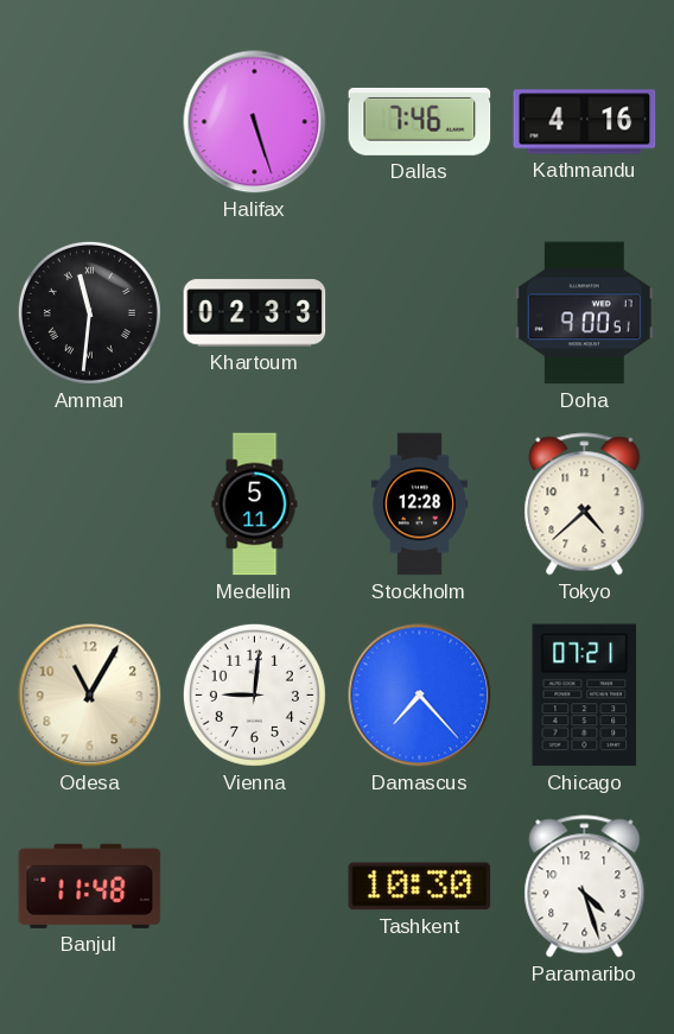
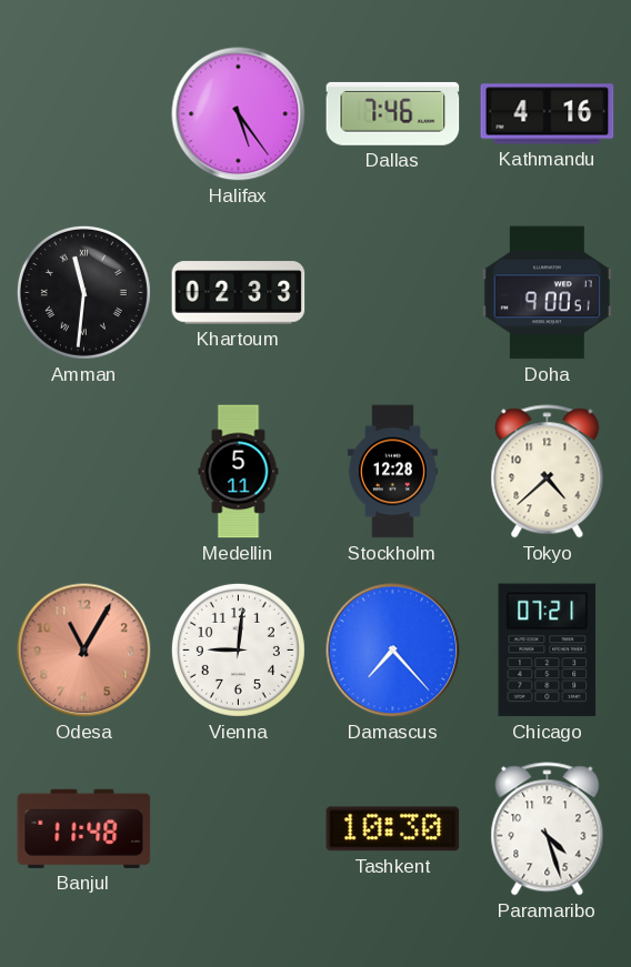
Halifax: 5:27 -> 5:24
Odesa dial: cream -> salmon
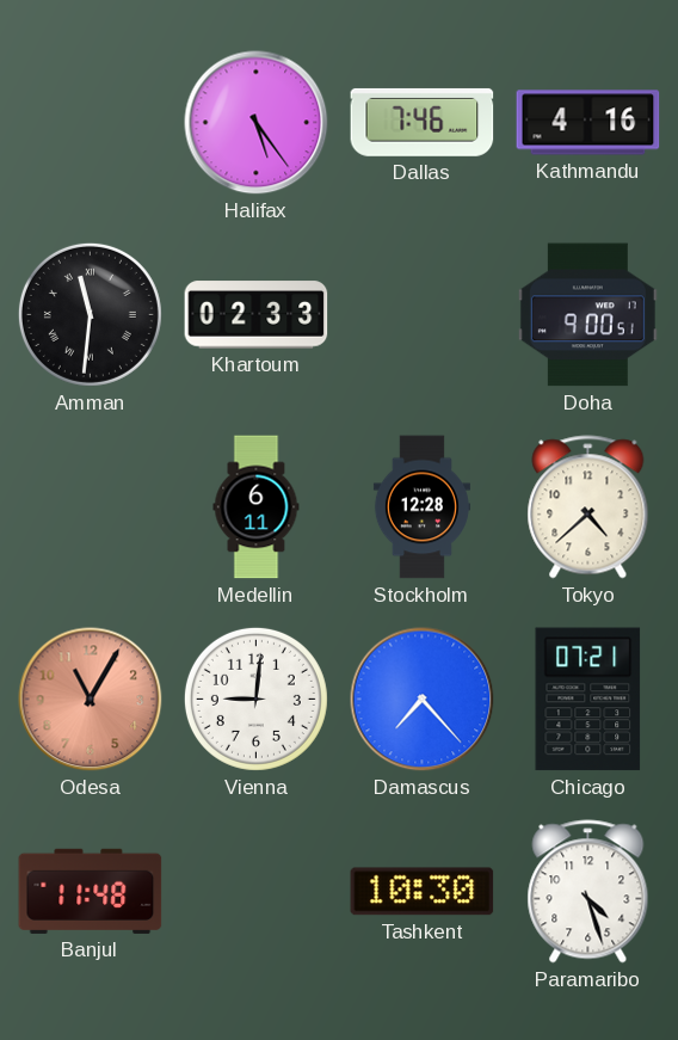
Medellin: 5:11 -> 6:11
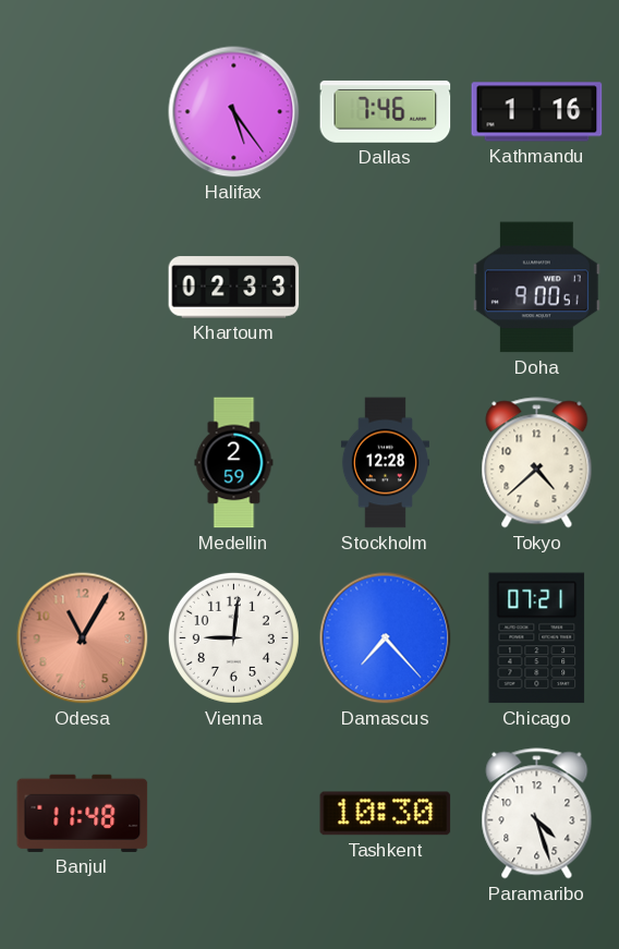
Kathmandu: 4:16 -> 1:16
Amman: 11:31 -> none
Medellin: 6:11 -> 2:59
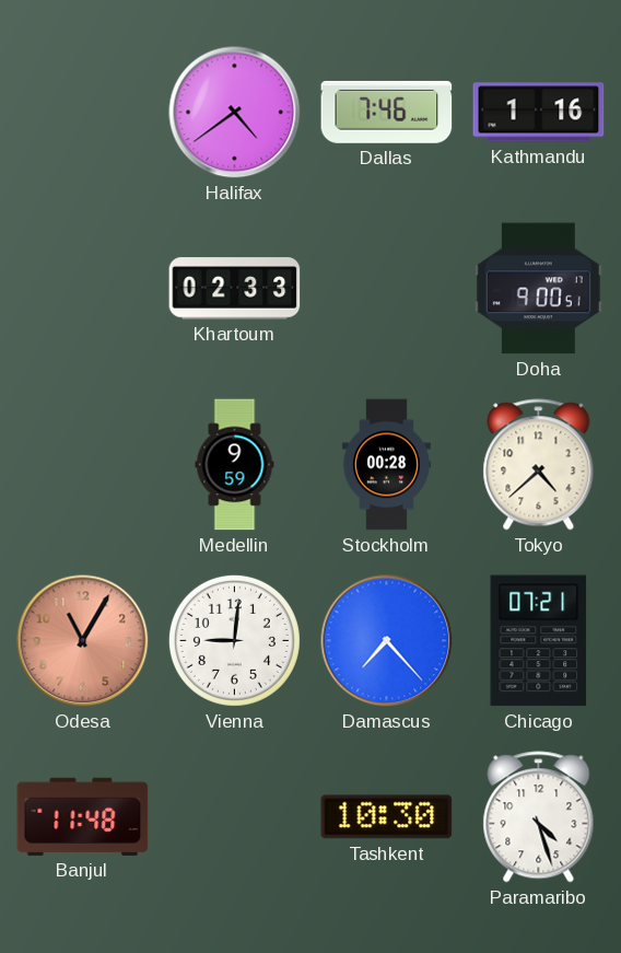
Halifax: 5:24 -> 4:39
Medellin: 2:59 -> 9:59
Stockholm: 12:28 -> 00:28
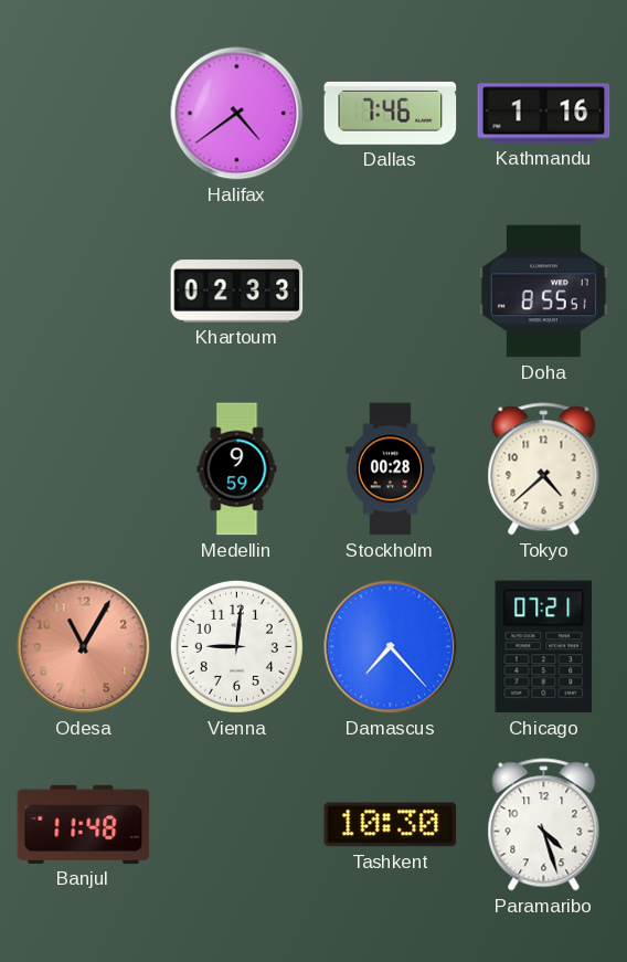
Doha: 9:00 -> 8:55
